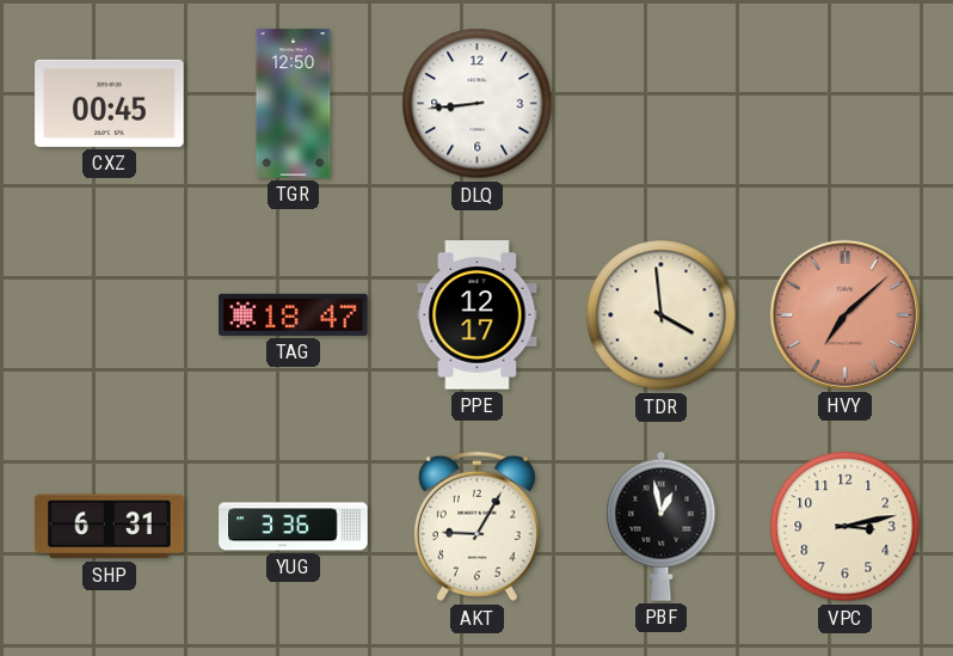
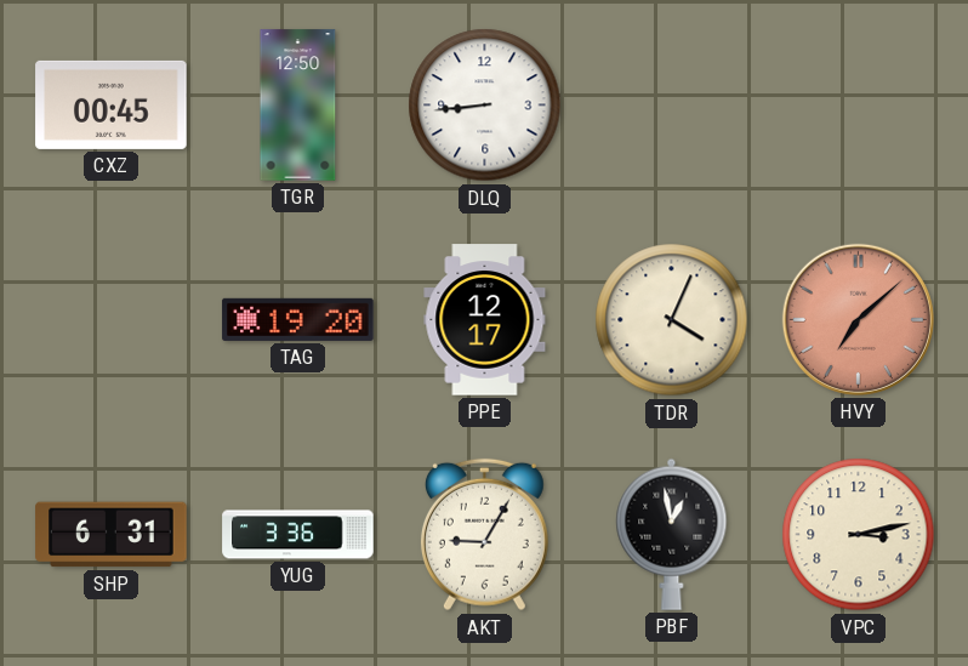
TAG: 18:47 -> 19:20
TDR: 3:59 -> 4:04
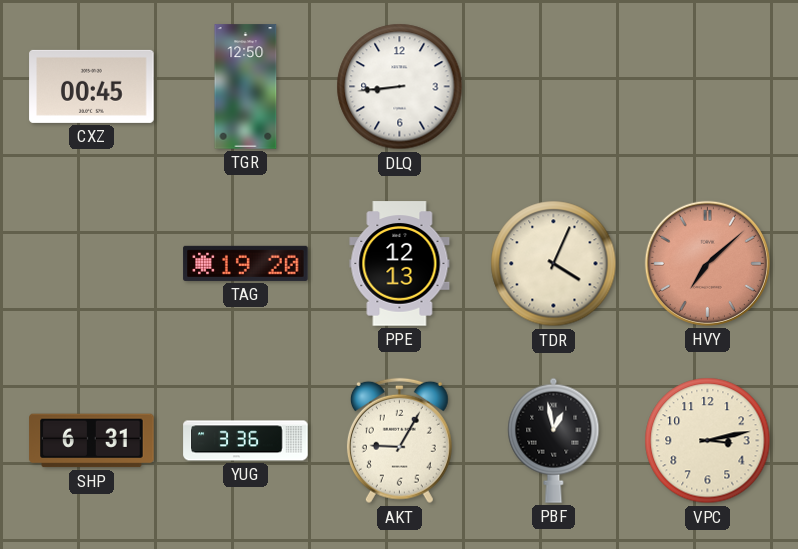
PPE: 12:17 -> 12:13
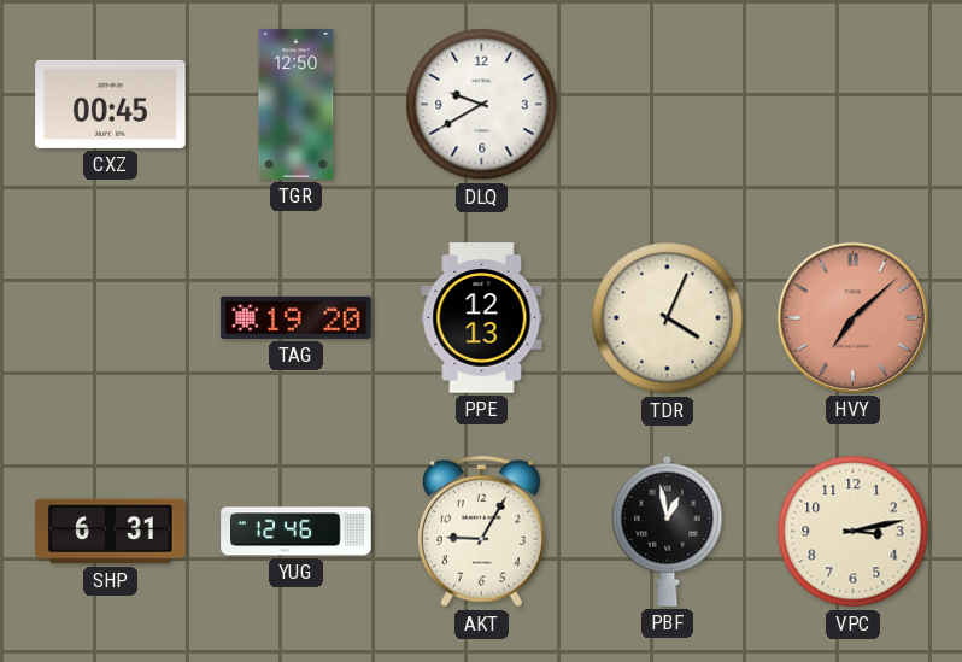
DLQ: 8:44 -> 9:40
YUG: 3:36 -> 12:46
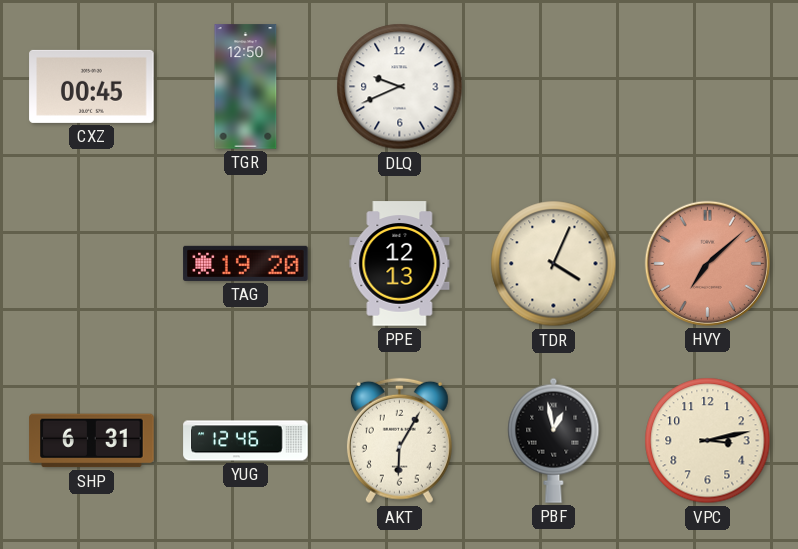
DLQ: 9:40 -> 9:41
AKT: 9:05 -> 6:05
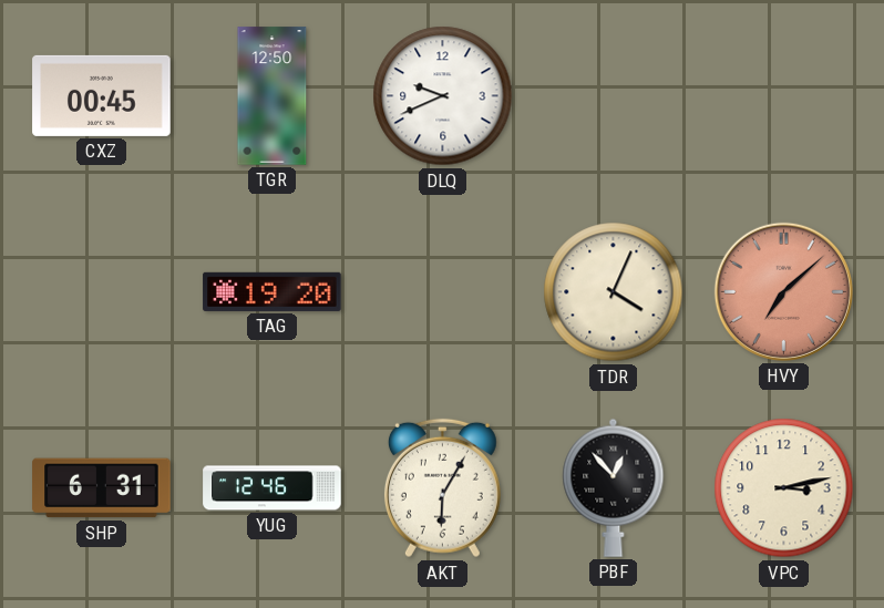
PPE: 12:13 -> none
PBF: 12:58 -> 12:53
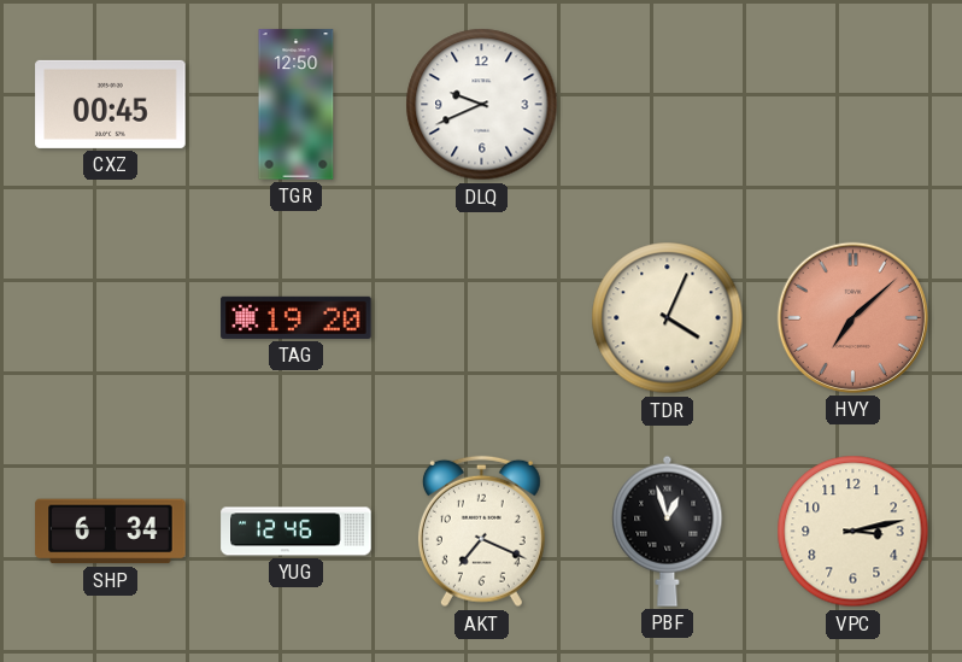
SHP: 6:31 -> 6:34
AKT: 6:05 -> 7:19
PBF: 12:53 -> 12:57
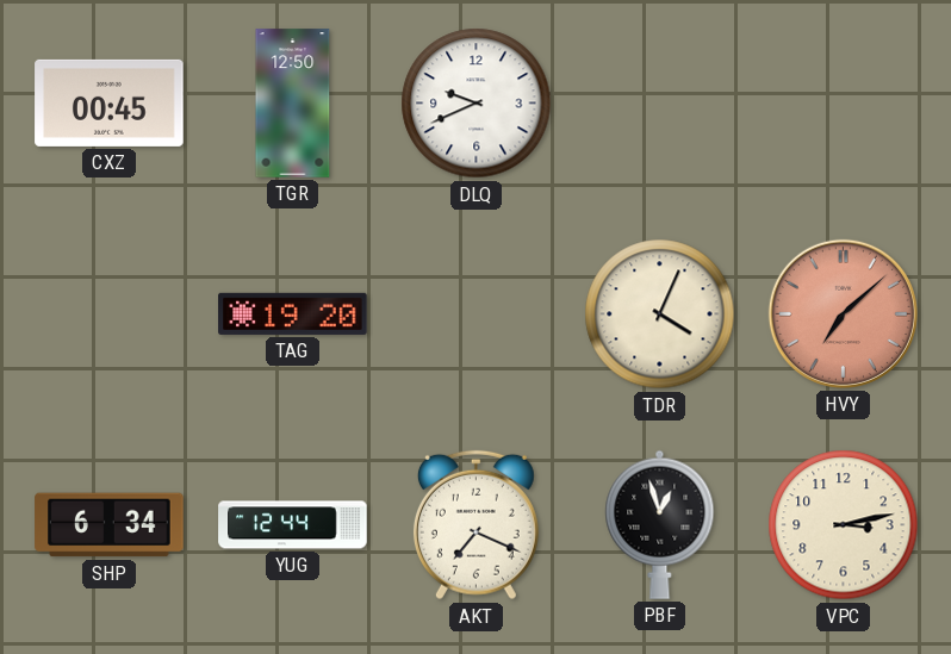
YUG: 12:46 -> 12:44
